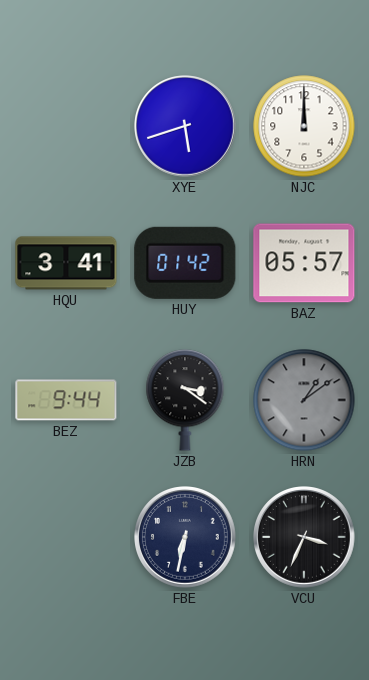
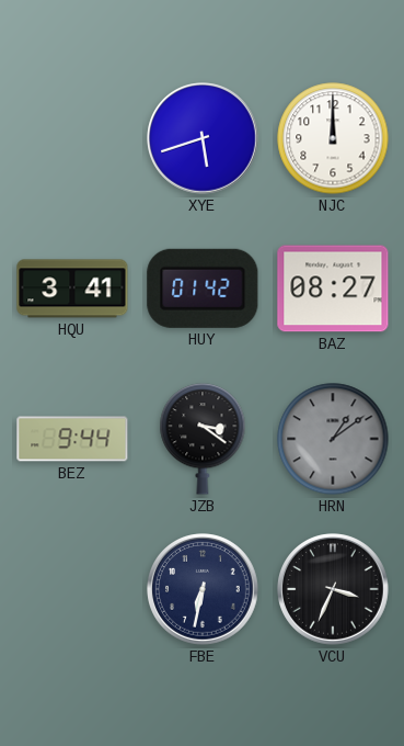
BAZ: 05:57 -> 08:27
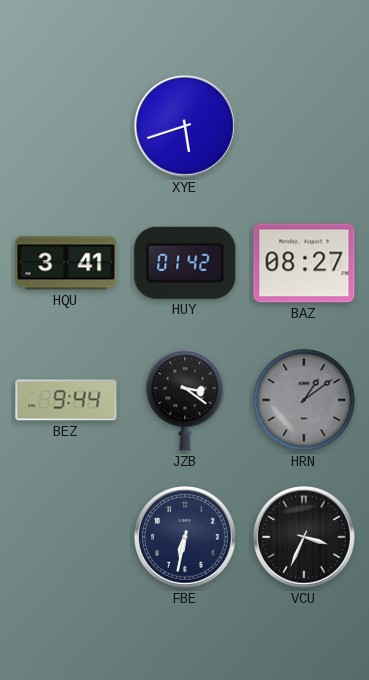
NJC: 12:00 -> none
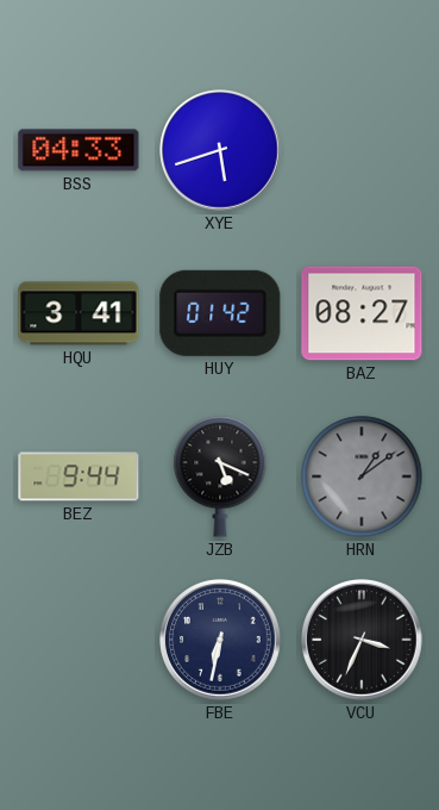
BSS: none -> 04:33
JZB: 3:21 -> 5:19
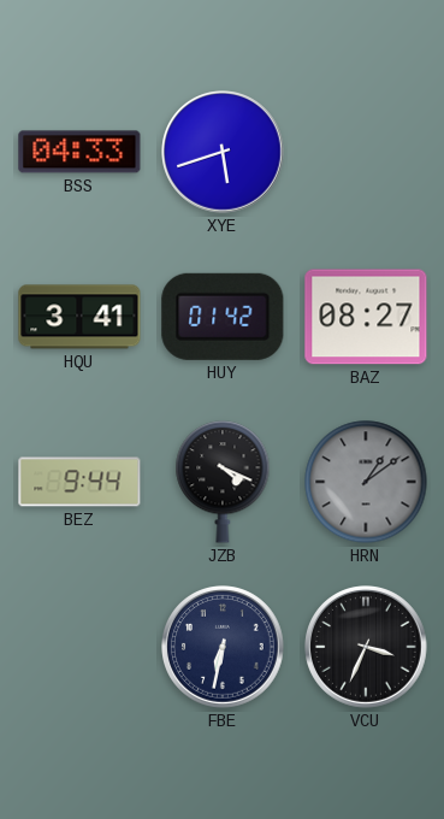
JZB: 5:19 -> 4:19
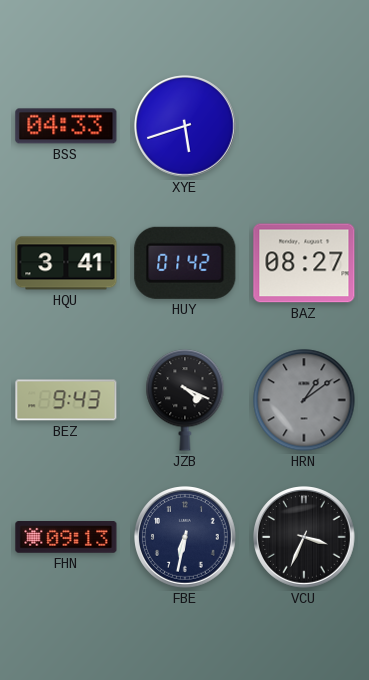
BEZ: 9:44 -> 9:43
FHN: none -> 09:13
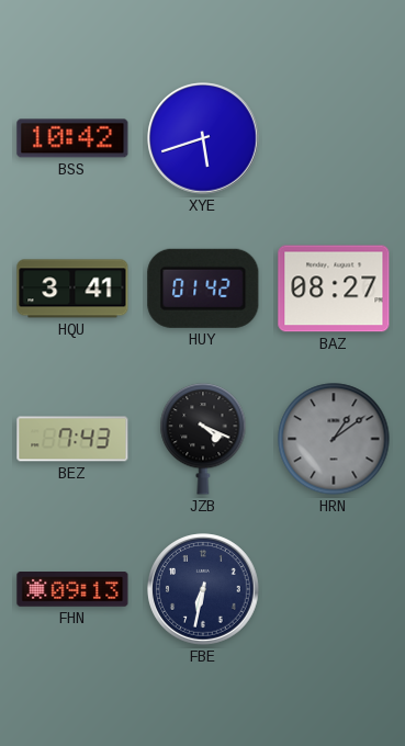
BSS: 04:33 -> 10:42
BEZ: 9:43 -> 7:43
VCU: 3:34 -> none
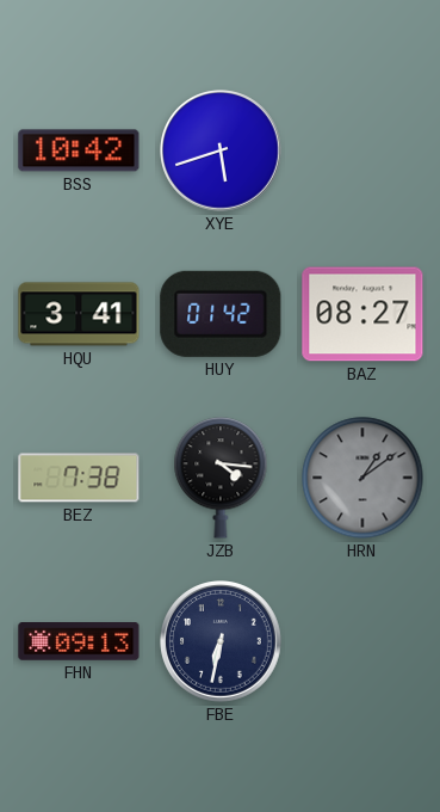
BEZ: 7:43 -> 7:38
JZB: 4:19 -> 4:16
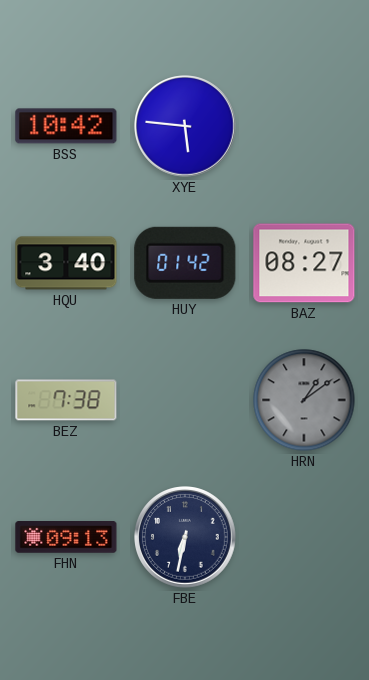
XYE: 5:42 -> 5:46
HQU: 3:41 -> 3:40
JZB: 4:16 -> none
